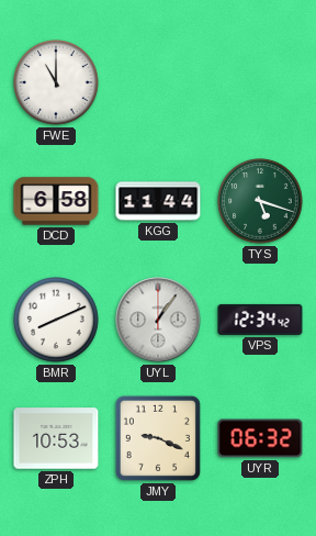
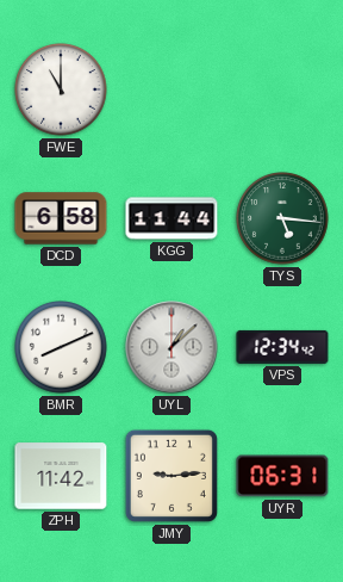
TYS: 5:18 -> 5:16
UYL: 1:06 -> 1:08
ZPH: 10:53 -> 11:42
JMY: 9:19 -> 9:14
UYR: 06:32 -> 06:31
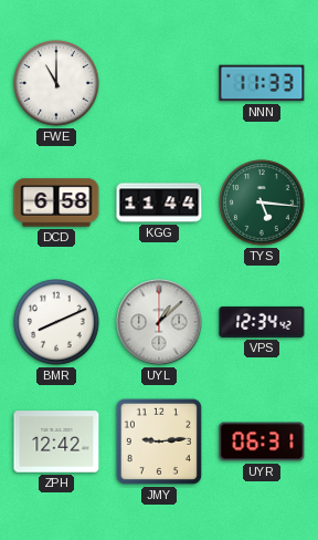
NNN: none -> 11:33
ZPH: 11:42 -> 12:42
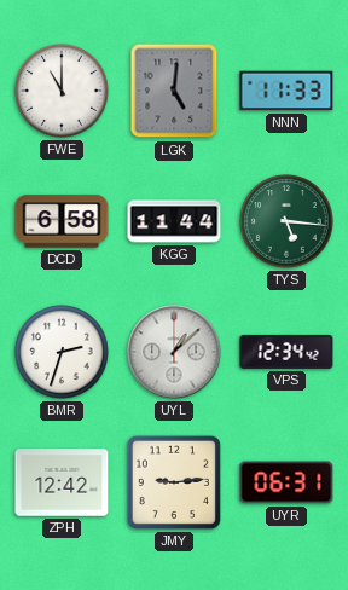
LGK: none -> 5:01
BMR: 8:11 -> 2:33
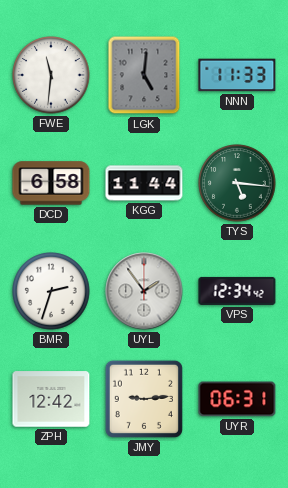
FWE: 11:00 -> 11:31
UYL: 1:08 -> 1:54
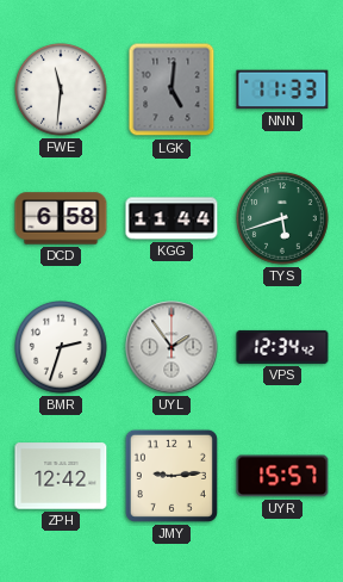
TYS: 5:16 -> 5:42
UYR: 06:31 -> 15:57
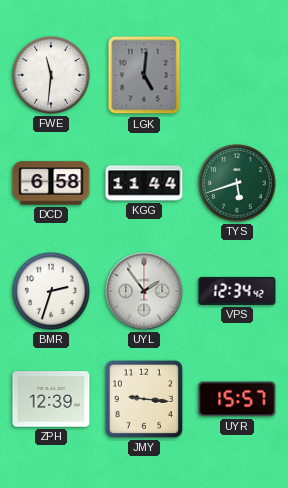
NNN: 11:33 -> none
ZPH: 12:42 -> 12:39
JMY: 9:14 -> 9:16
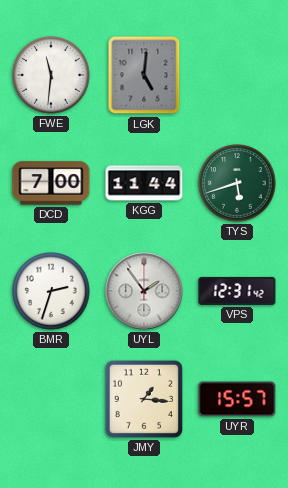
DCD: 6:58 -> 7:00
VPS: 12:34 -> 12:31
ZPH: 12:39 -> none
JMY: 9:16 -> 1:16
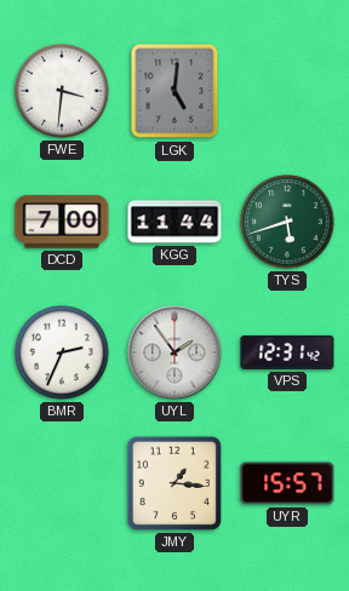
FWE: 11:31 -> 3:31
BMR: 2:33 -> 2:34
